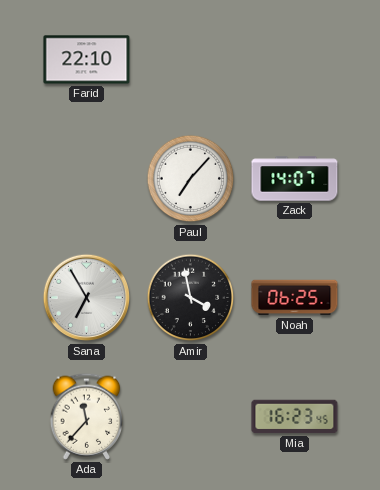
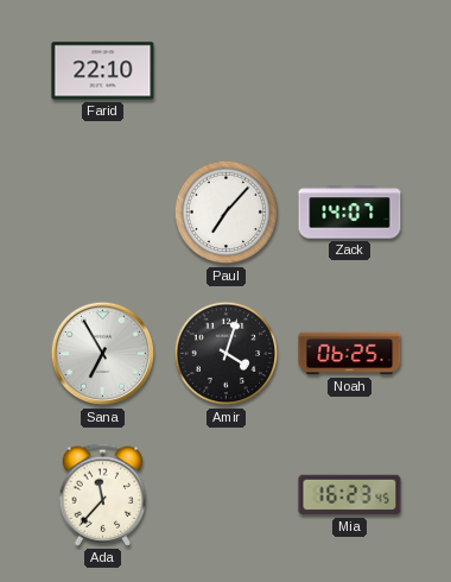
Amir: 3:58 -> 4:03
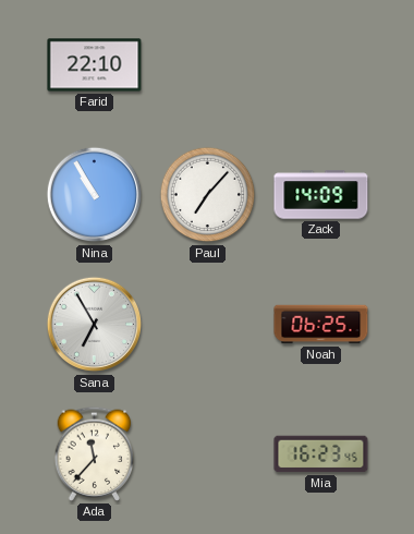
Nina: none -> 10:55
Zack: 14:07 -> 14:09
Amir: 4:03 -> none
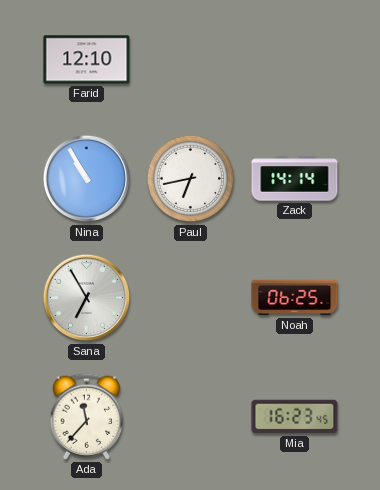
Farid: 22:10 -> 12:10
Paul: 7:07 -> 6:43
Zack: 14:09 -> 14:14
